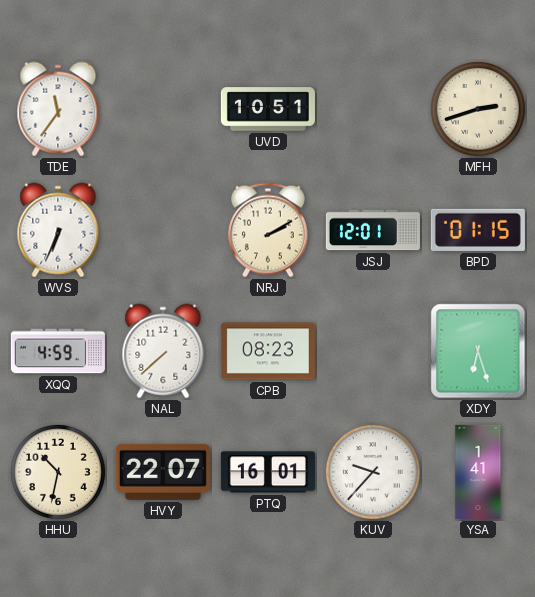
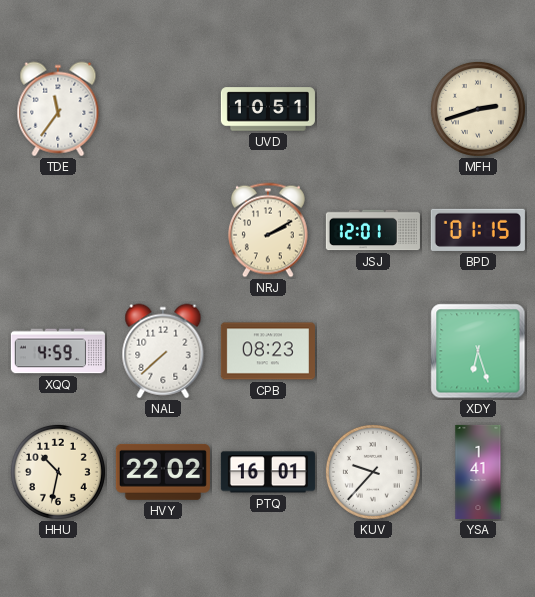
WVS: 6:34 -> none
HVY: 22:07 -> 22:02
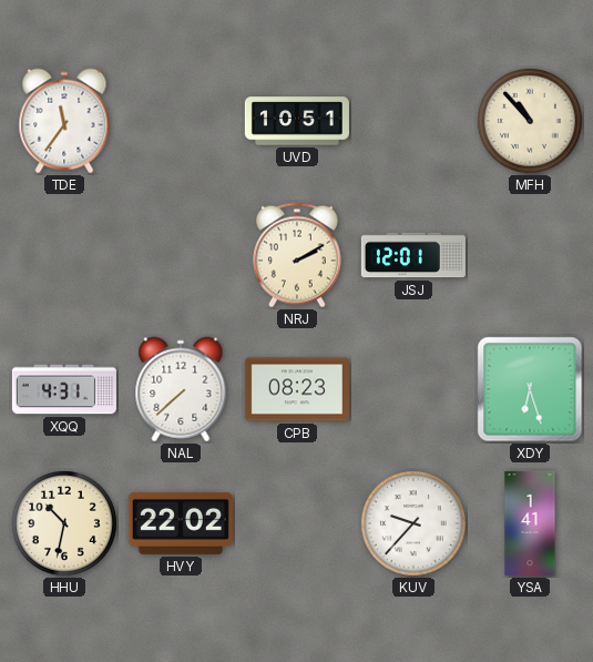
MFH: 2:42 -> 10:53
BPD: 01:15 -> none
XQQ: 4:59 -> 4:31
PTQ: 16:01 -> none
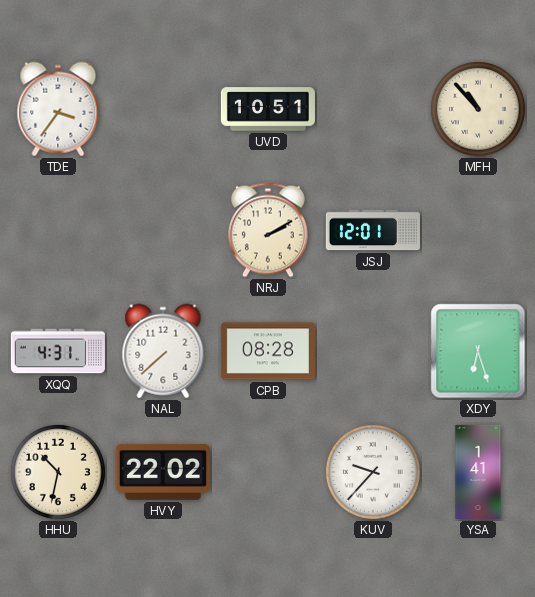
TDE: 11:36 -> 3:36
CPB: 08:23 -> 08:28
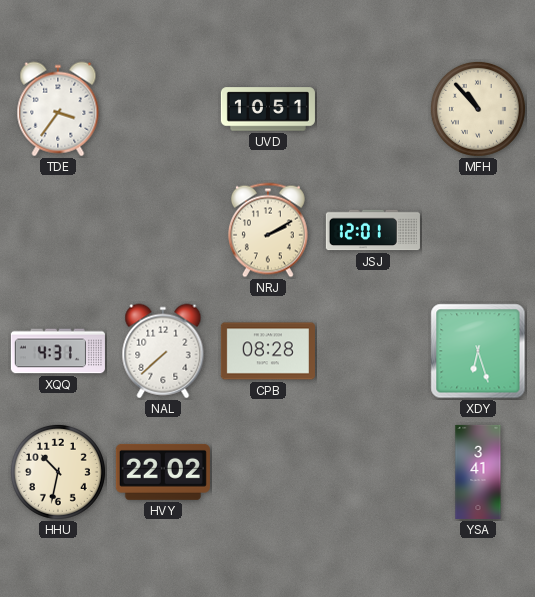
KUV: 9:37 -> none
YSA: 1:41 -> 3:41
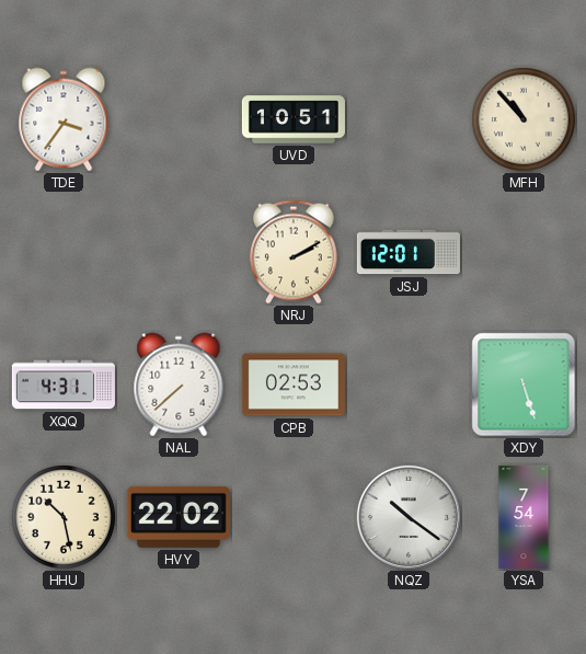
CPB: 08:28 -> 02:53
XDY: 6:27 -> 5:27
HHU: 10:32 -> 10:28
NQZ: none -> 10:21
YSA: 3:41 -> 7:54
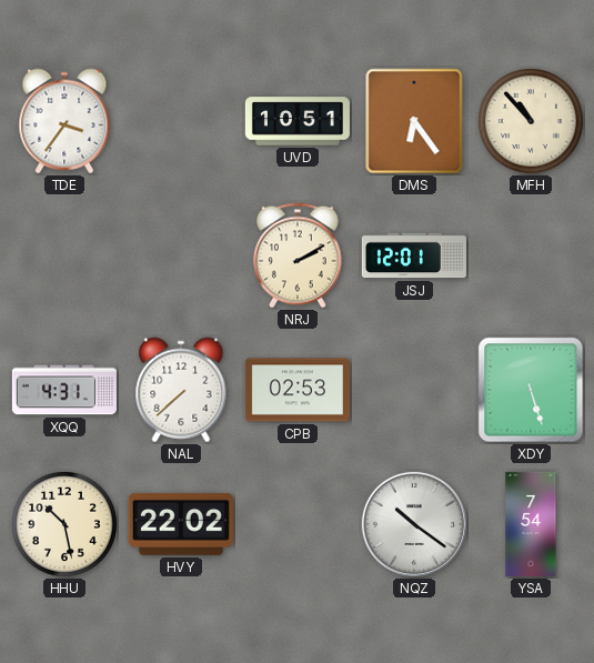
DMS: none -> 6:24
